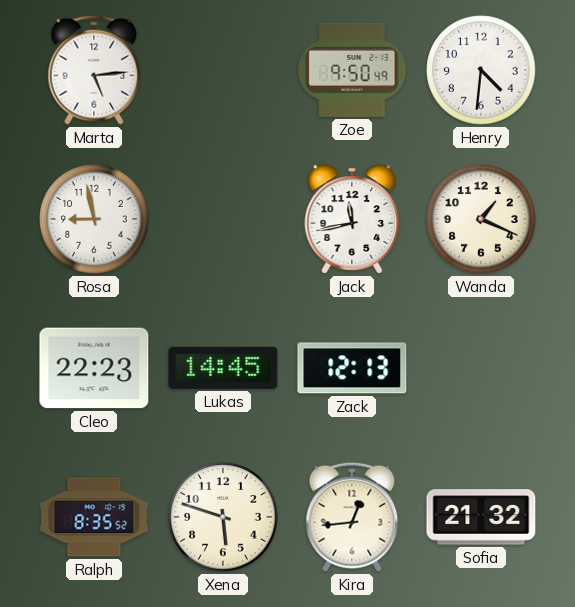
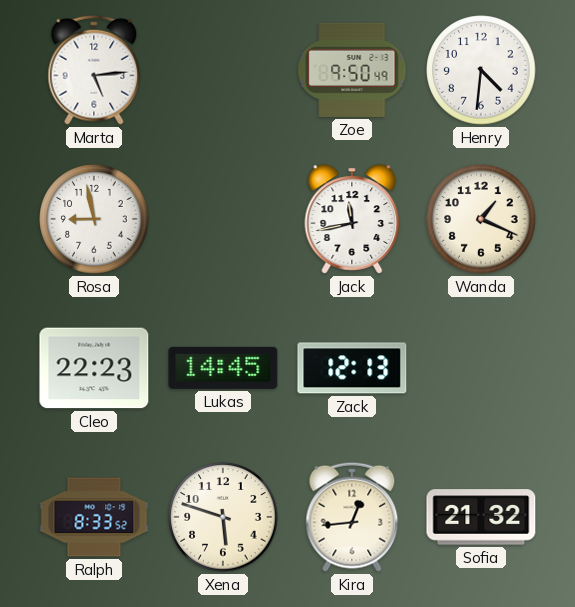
Ralph: 8:35 -> 8:33
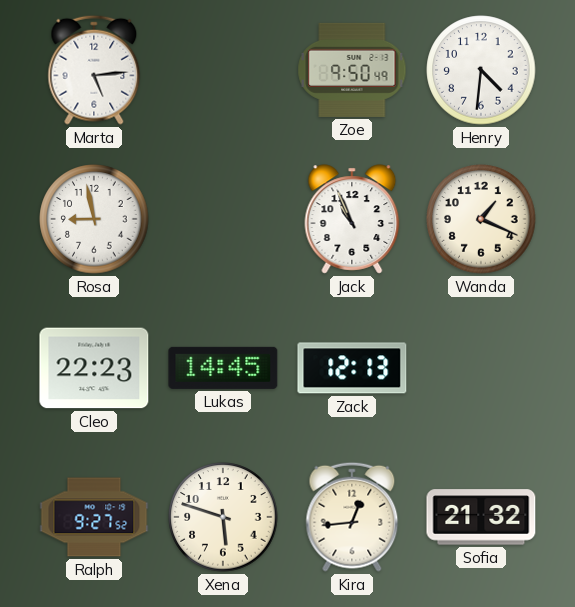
Jack: 11:43 -> 10:56
Ralph: 8:33 -> 9:27
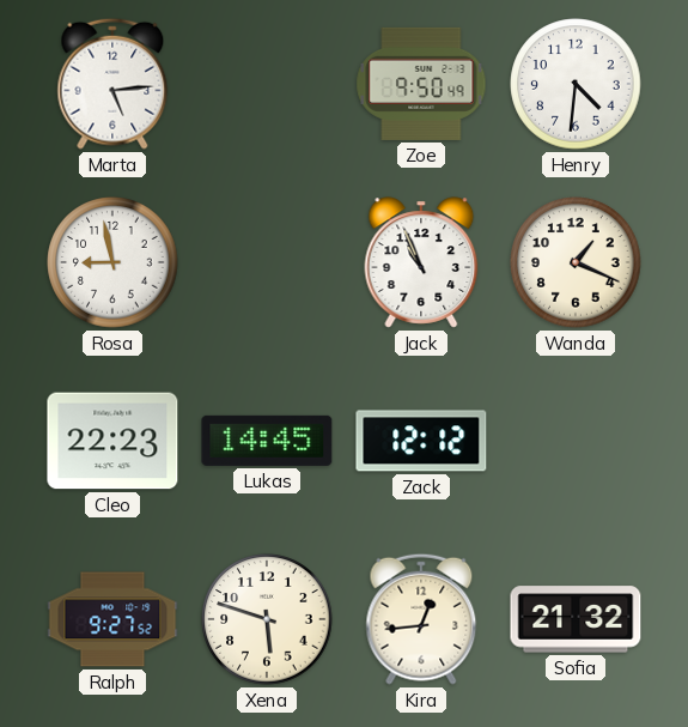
Zack: 12:13 -> 12:12
